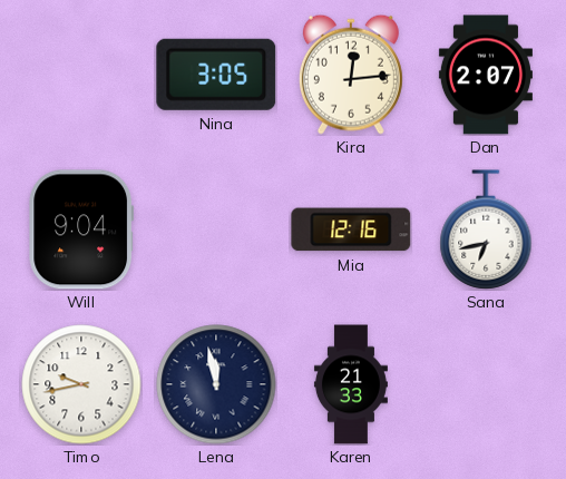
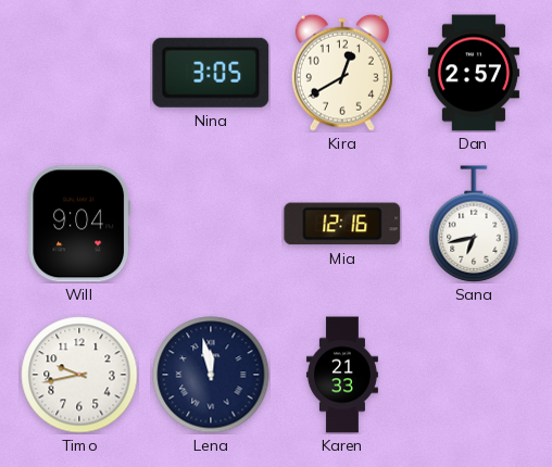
Kira: 12:14 -> 12:40
Dan: 2:07 -> 2:57
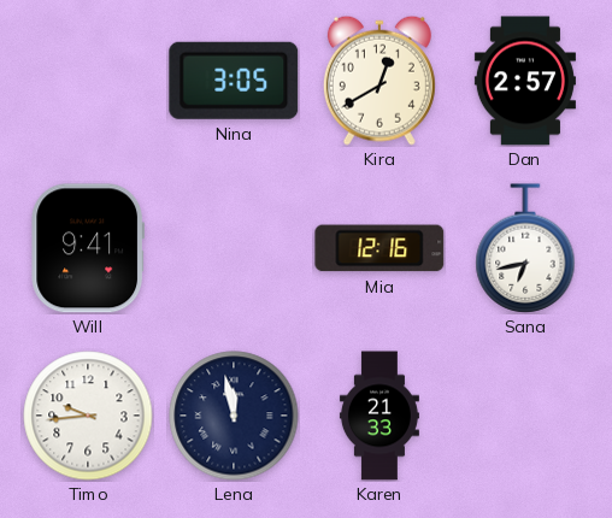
Will: 9:04 -> 9:41
Timo: 9:43 -> 9:44
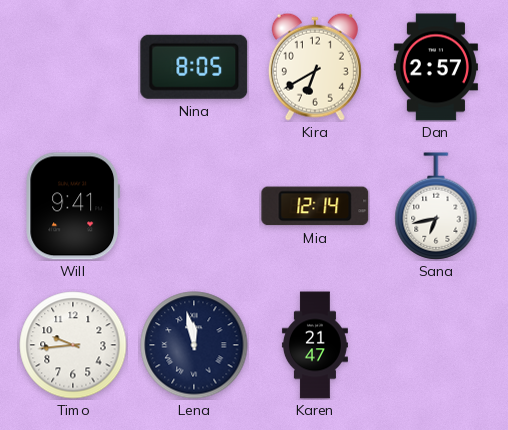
Nina: 3:05 -> 8:05
Kira: 12:40 -> 6:40
Mia: 12:16 -> 12:14
Karen: 21:33 -> 21:47
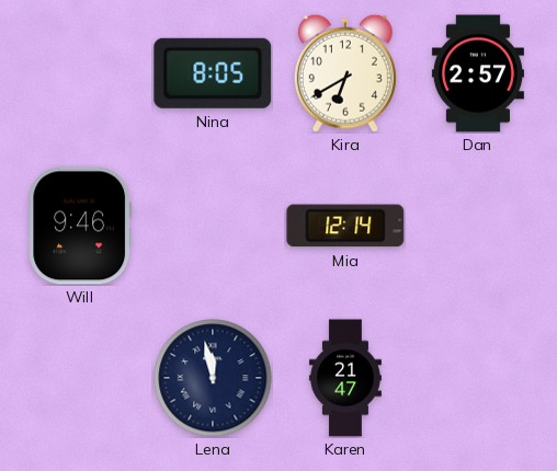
Will: 9:41 -> 9:46
Sana: 6:43 -> none
Timo: 9:44 -> none
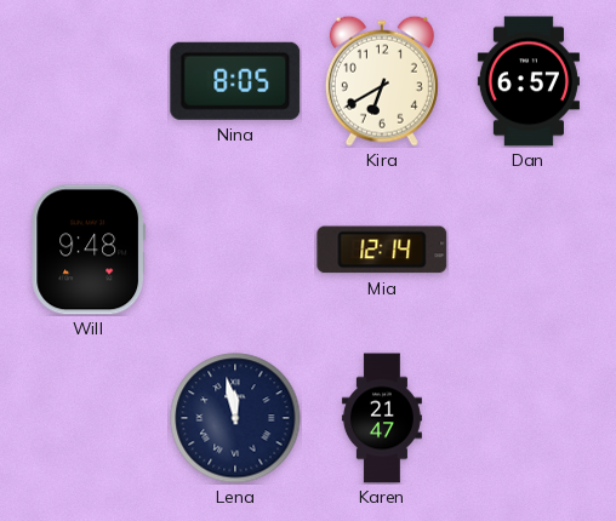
Dan: 2:57 -> 6:57
Will: 9:46 -> 9:48
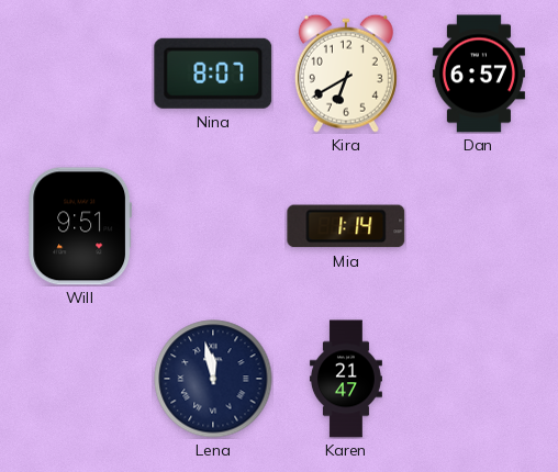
Nina: 8:05 -> 8:07
Will: 9:48 -> 9:51
Mia: 12:14 -> 1:14
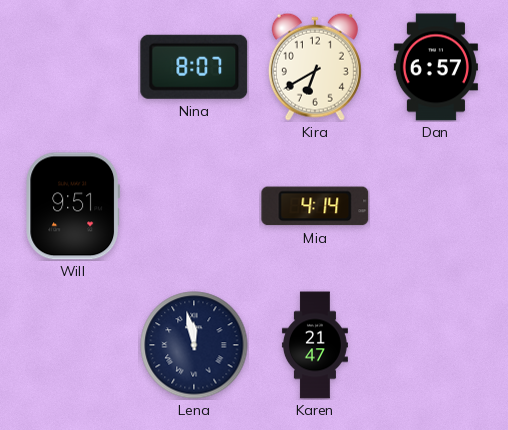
Mia: 1:14 -> 4:14
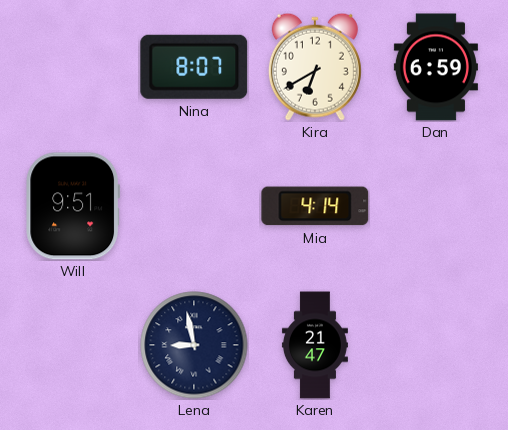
Dan: 6:57 -> 6:59
Lena: 11:58 -> 8:58
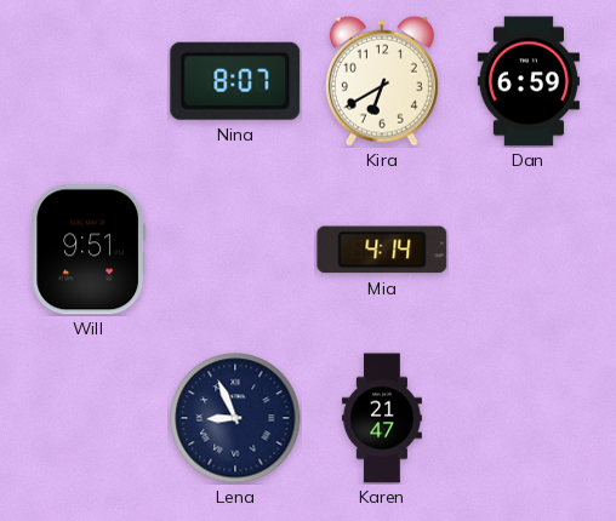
Lena: 8:58 -> 8:56
